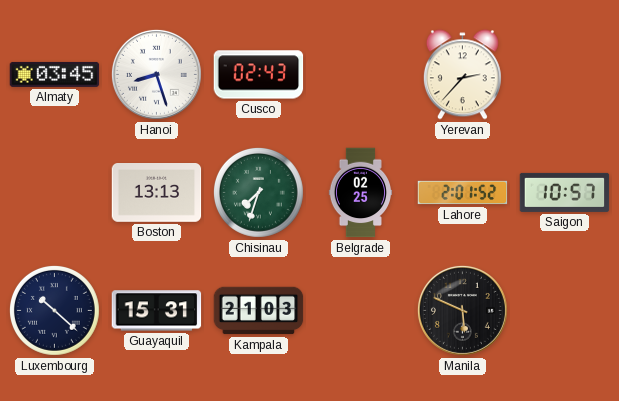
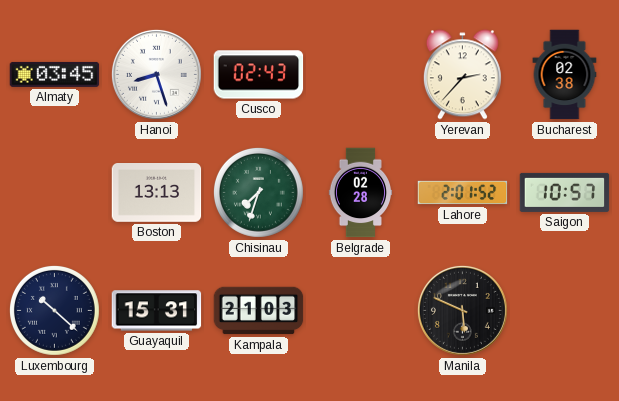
Bucharest: none -> 02:38
Belgrade: 02:25 -> 02:28
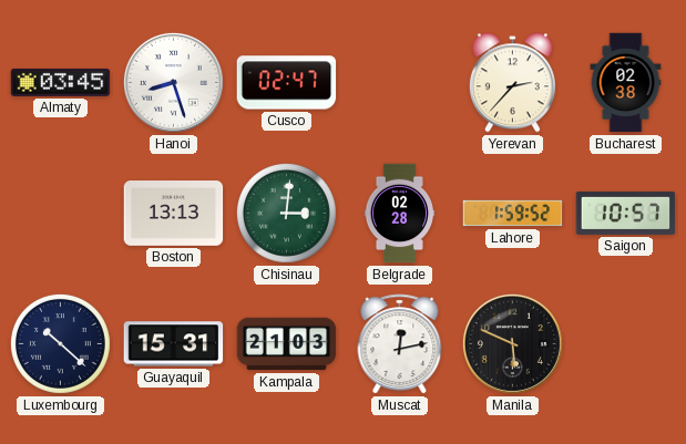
Cusco: 02:43 -> 02:47
Chisinau: 7:33 -> 3:01
Lahore: 2:01 -> 1:59
Muscat: none -> 12:13
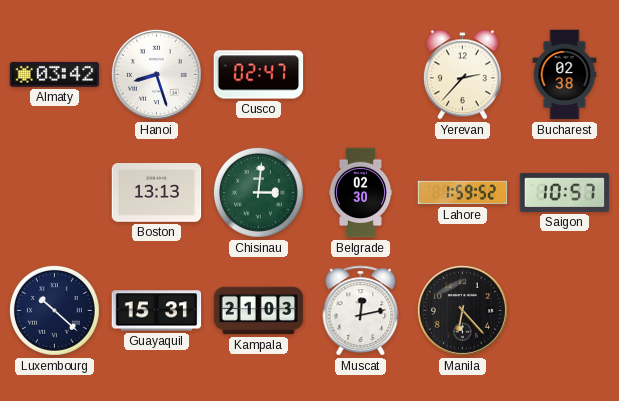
Almaty: 03:45 -> 03:42
Belgrade: 02:28 -> 02:30
Manila: 5:49 -> 6:23
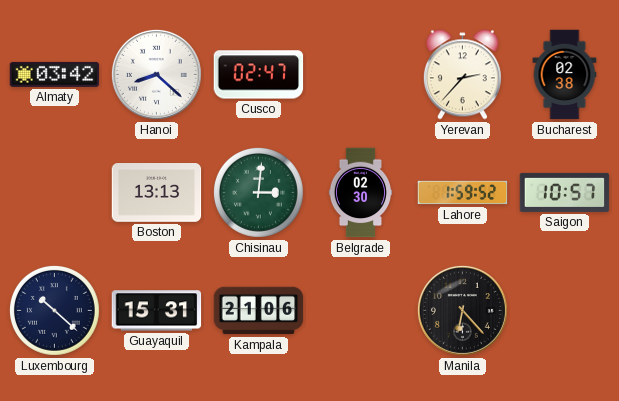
Hanoi: 8:27 -> 8:22
Kampala: 21:03 -> 21:06
Muscat: 12:13 -> none
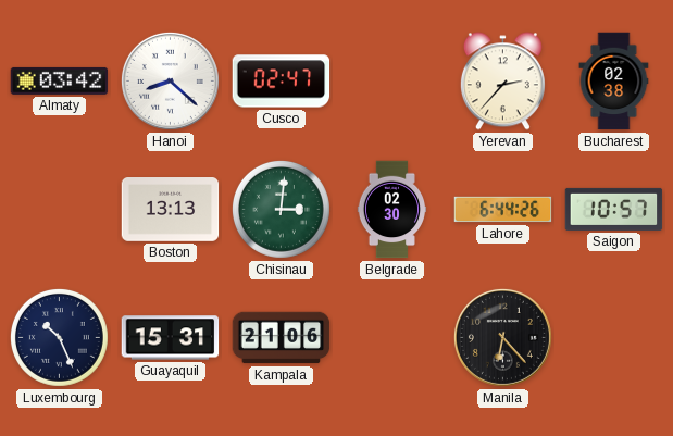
Lahore: 1:59 -> 6:44
Luxembourg: 10:22 -> 10:26
